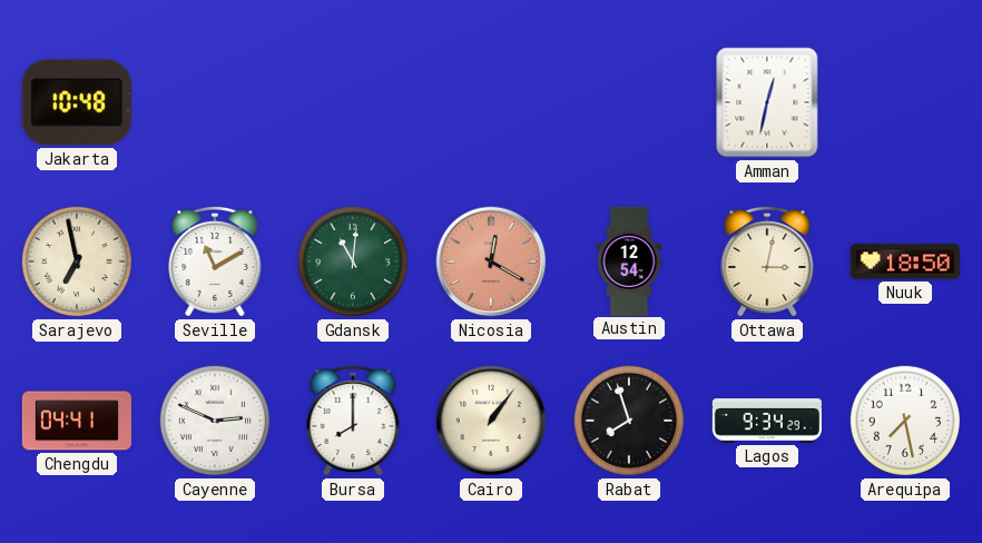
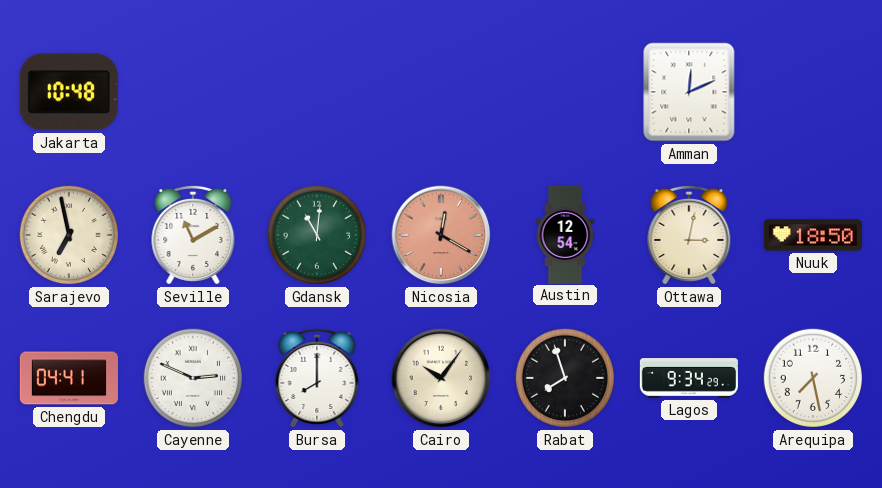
Amman: 12:32 -> 12:11
Cairo: 1:06 -> 10:06
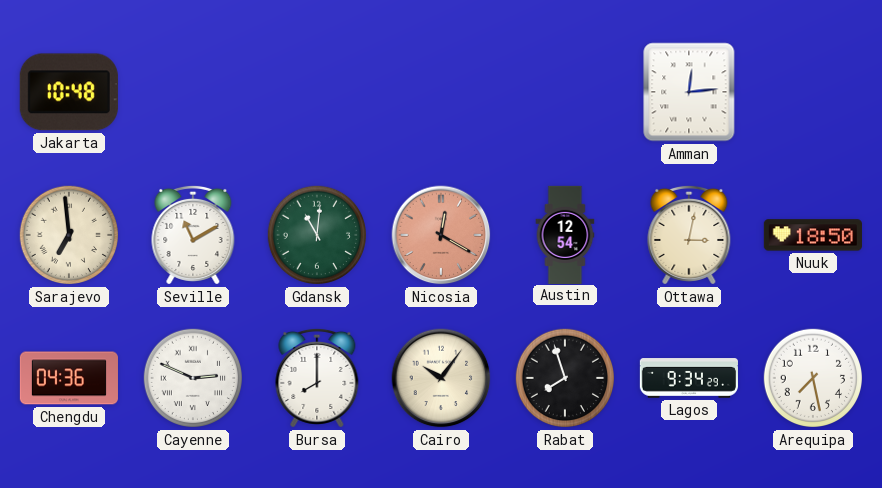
Amman: 12:11 -> 12:14
Sarajevo: 6:58 -> 6:59
Chengdu: 04:41 -> 04:36
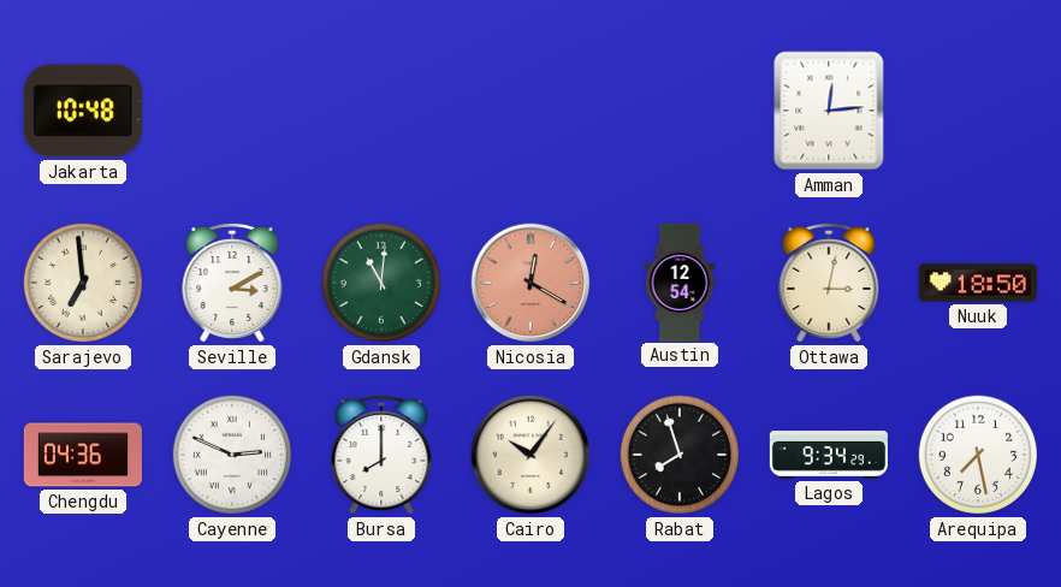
Seville: 11:10 -> 3:10
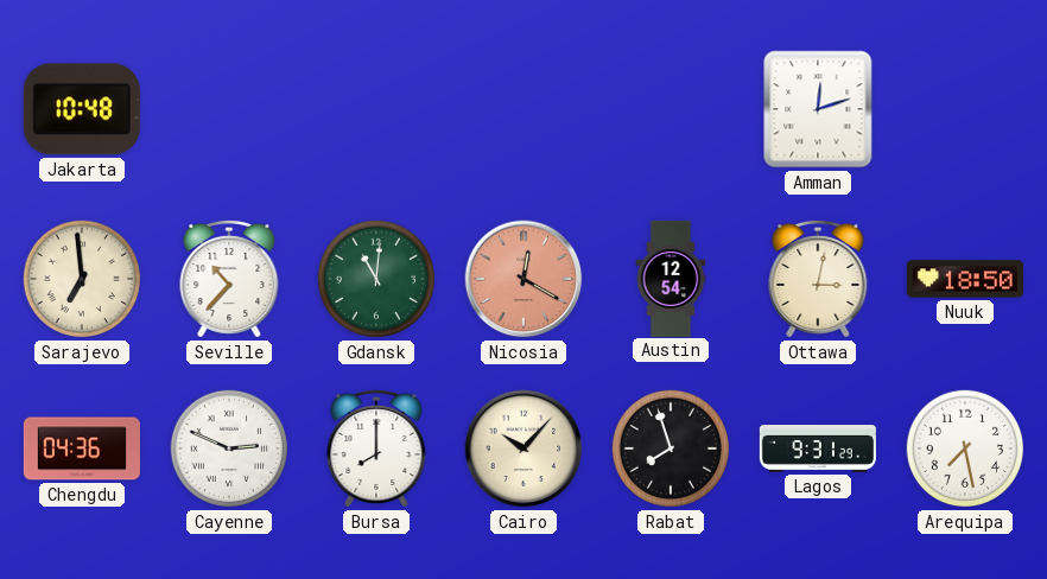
Amman: 12:14 -> 12:12
Seville: 3:10 -> 10:37
Cairo: 10:06 -> 10:07
Lagos: 9:34 -> 9:31
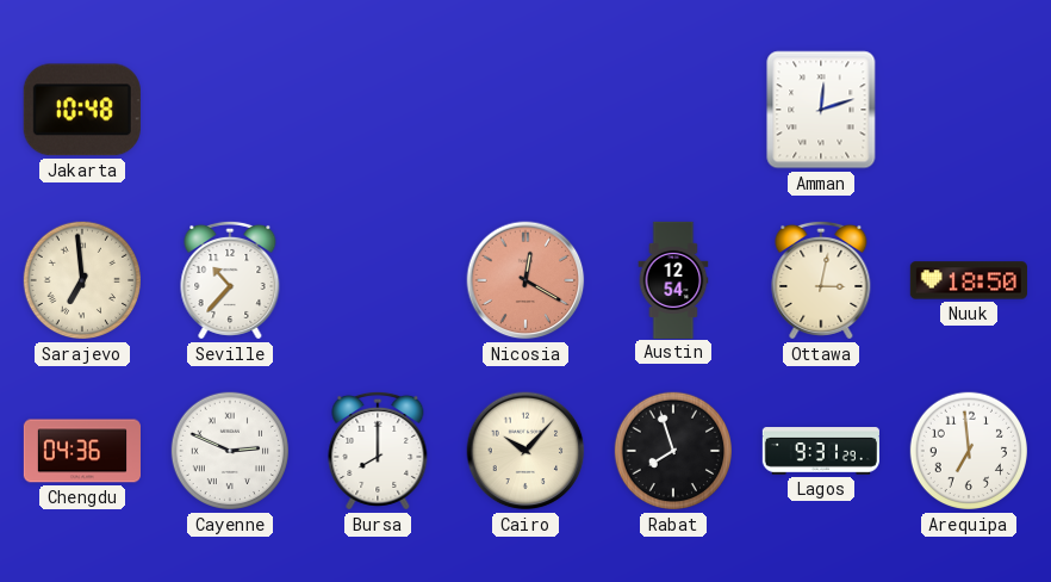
Gdansk: 11:01 -> none
Arequipa: 7:28 -> 6:59
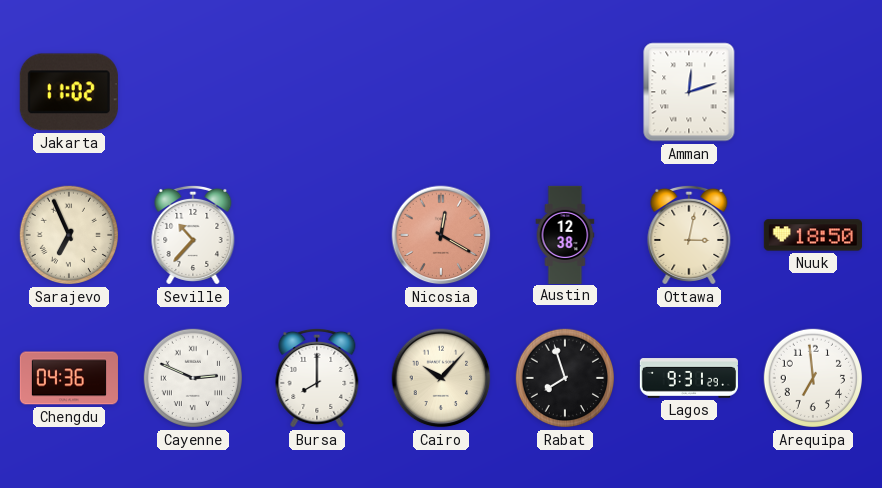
Jakarta: 10:48 -> 11:02
Sarajevo: 6:59 -> 6:56
Austin: 12:54 -> 12:38
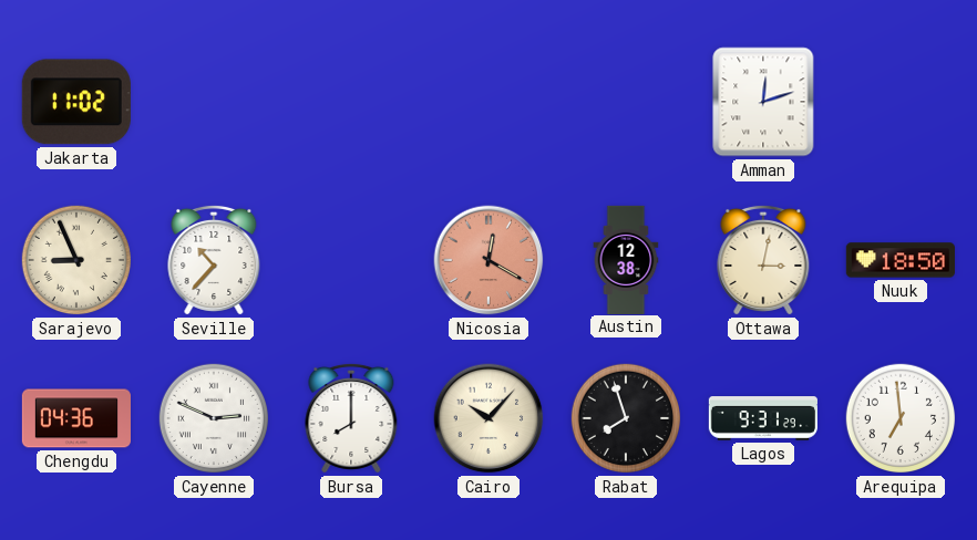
Sarajevo: 6:56 -> 8:56
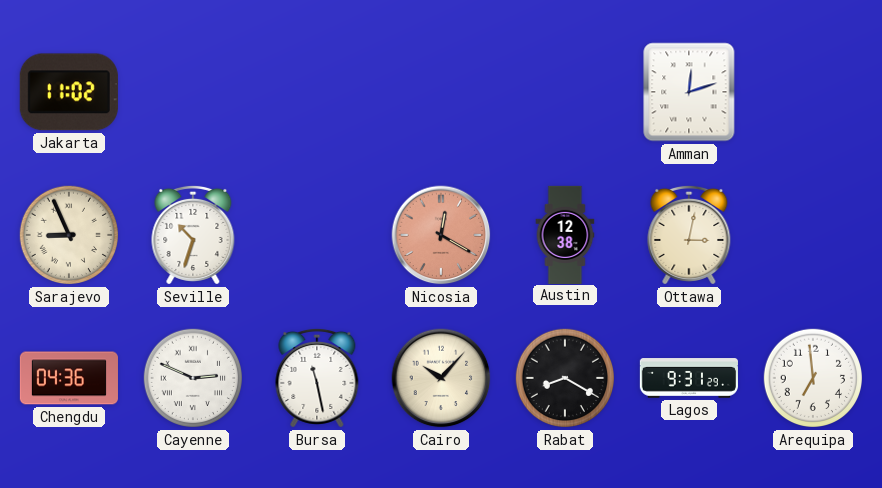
Seville: 10:37 -> 10:33
Nuuk: 18:50 -> none
Bursa: 8:00 -> 11:28
Rabat: 7:57 -> 8:20
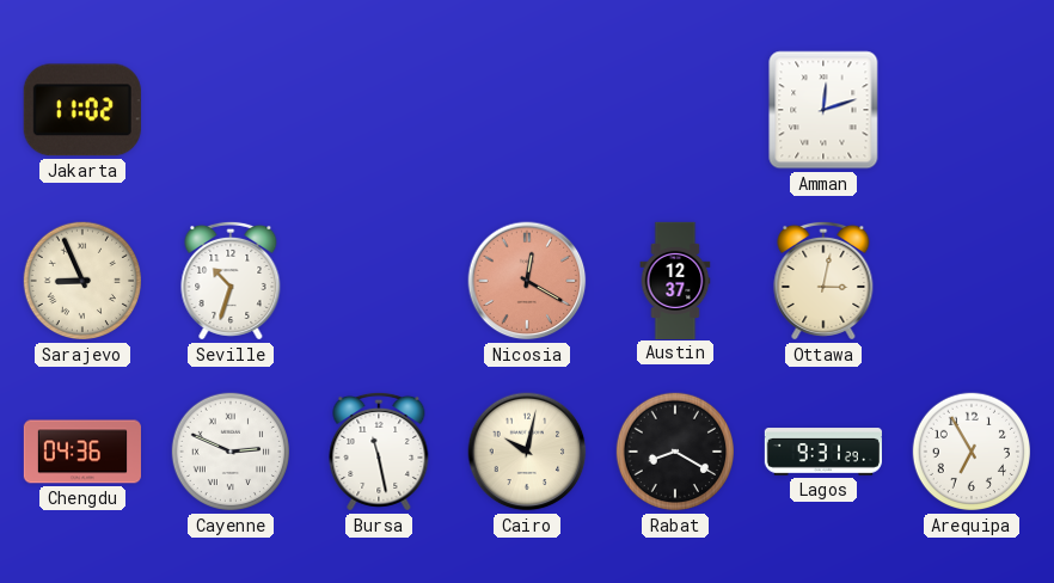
Austin: 12:38 -> 12:37
Cairo: 10:07 -> 10:02
Arequipa: 6:59 -> 6:55
